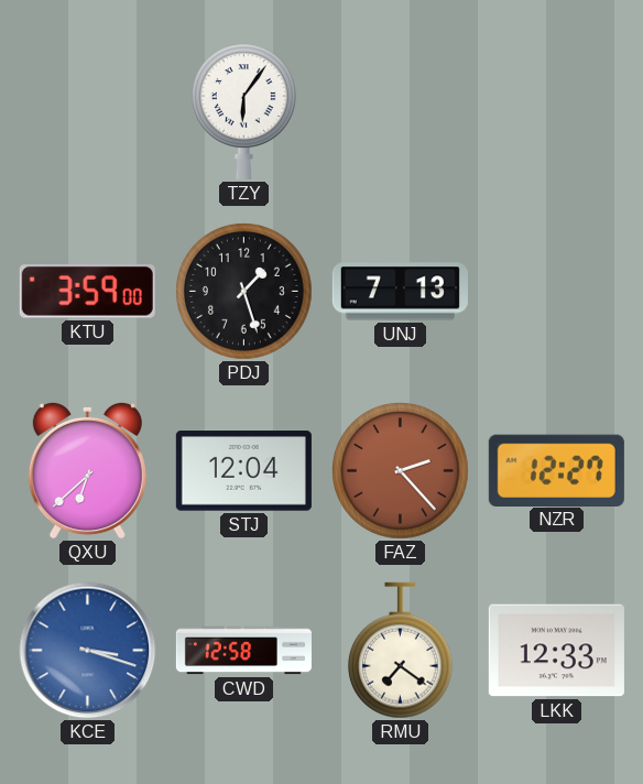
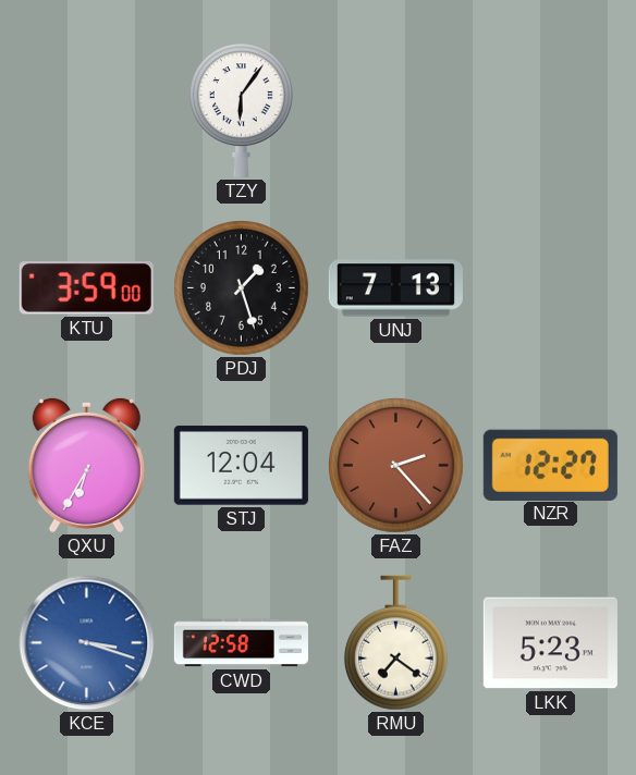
QXU: 6:38 -> 6:35
LKK: 12:33 -> 5:23
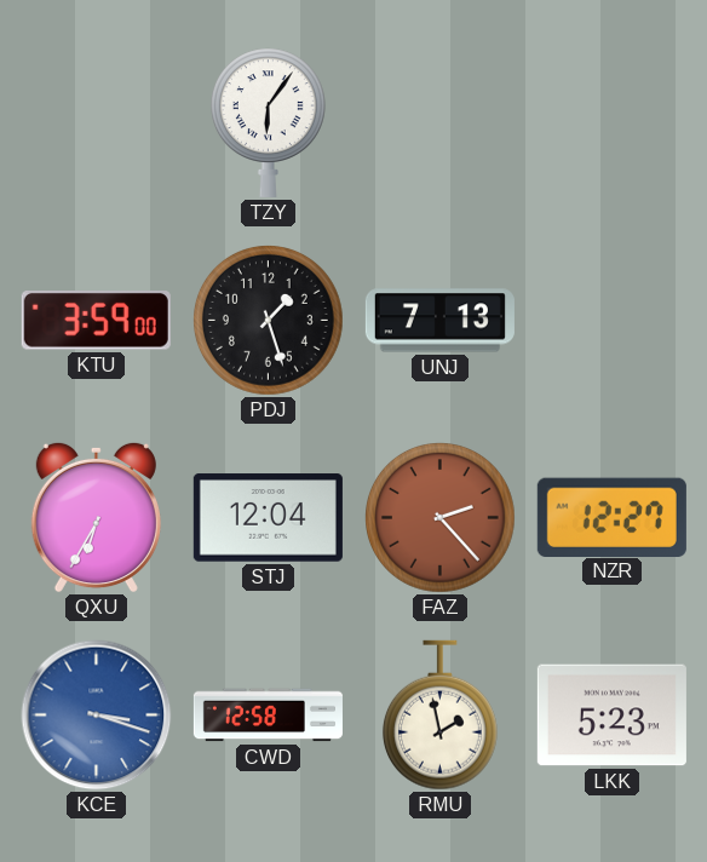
RMU: 7:21 -> 1:58
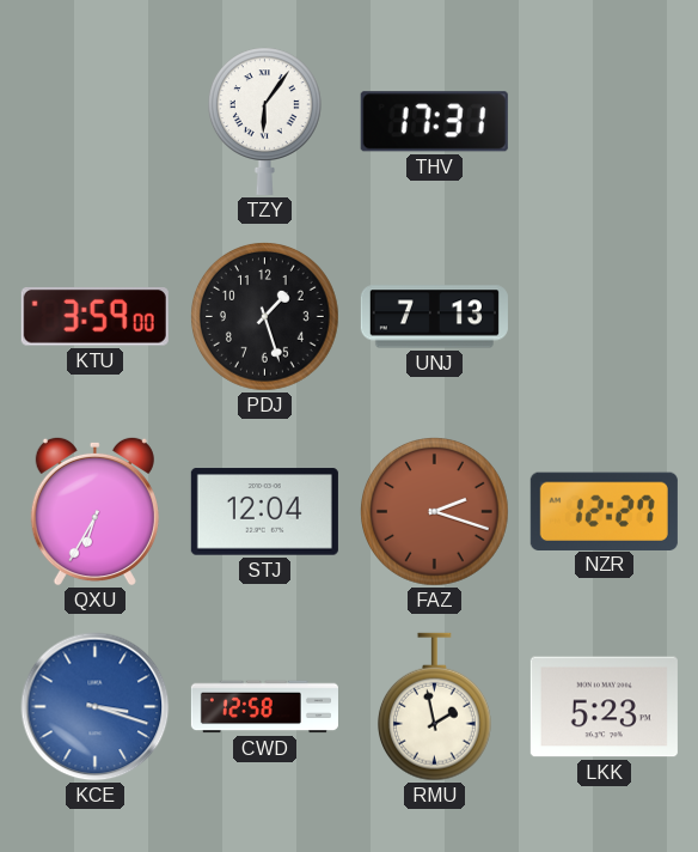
THV: none -> 17:31
FAZ: 2:23 -> 2:18
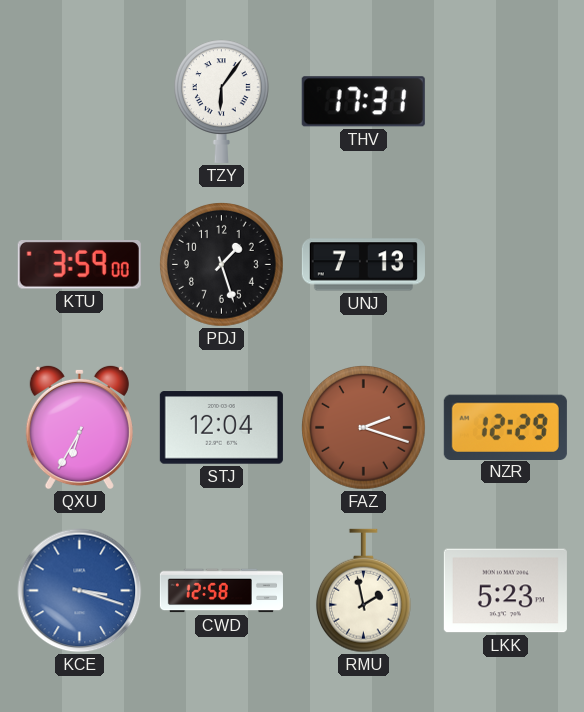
NZR: 12:27 -> 12:29
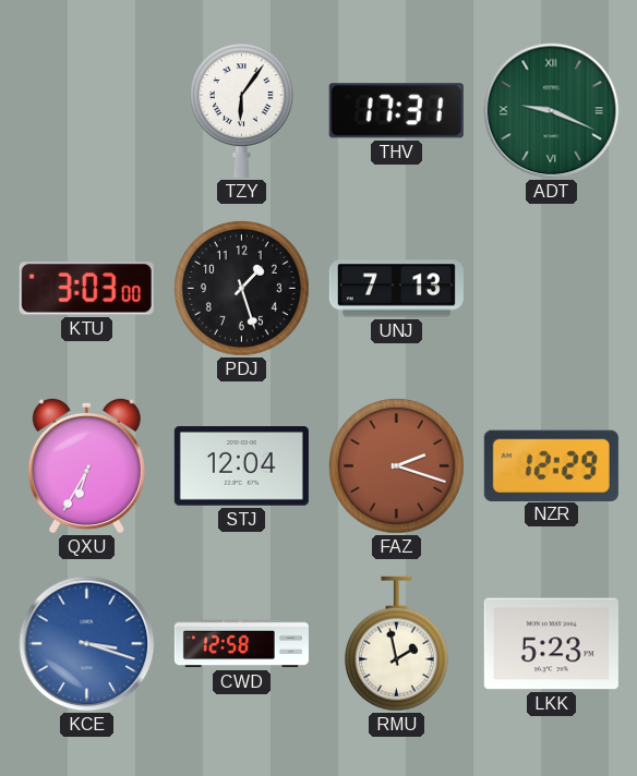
ADT: none -> 9:19
KTU: 3:59 -> 3:03
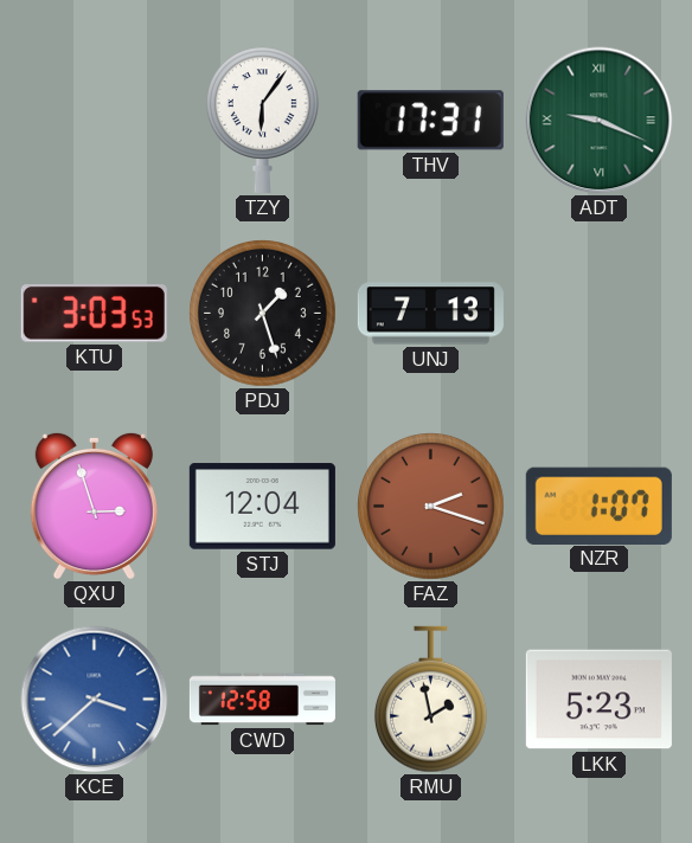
KTU: 3:03:00 -> 3:03:53
QXU: 6:35 -> 2:57
NZR: 12:29 -> 1:07
KCE: 3:18 -> 3:38
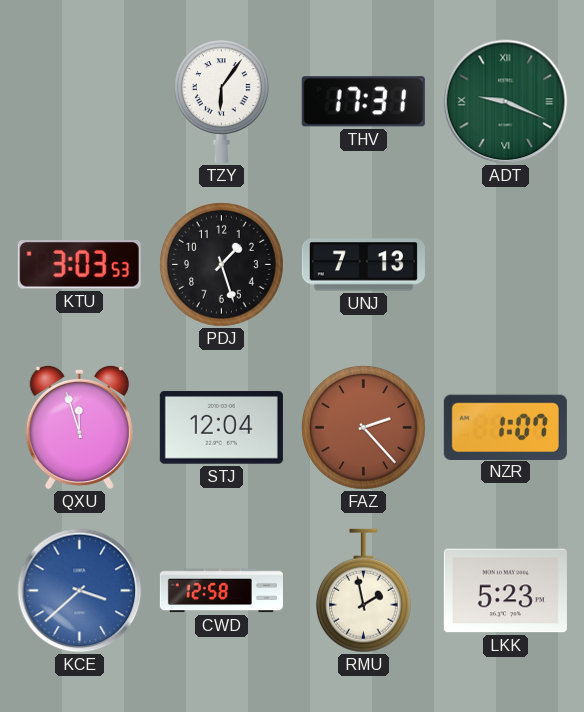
QXU: 2:57 -> 11:57
FAZ: 2:18 -> 2:23
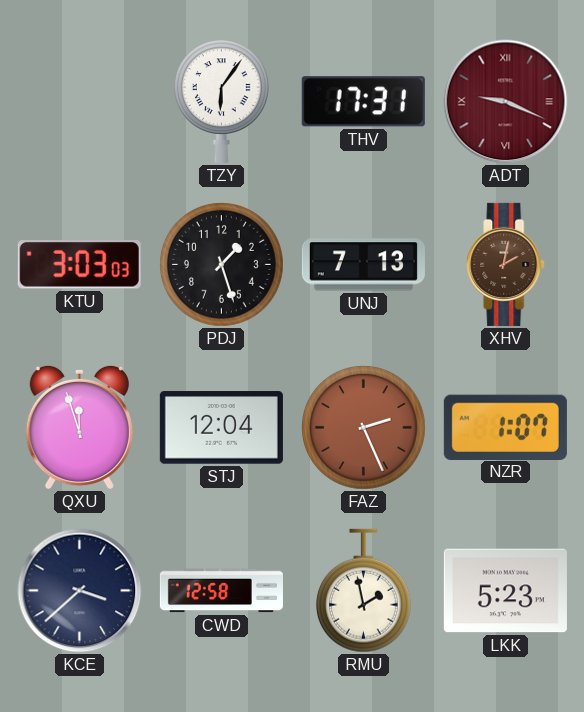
ADT dial: green -> burgundy
KTU: 3:03:53 -> 3:03:03
XHV: none -> 2:02
FAZ: 2:23 -> 2:26
KCE dial: blue -> navy
